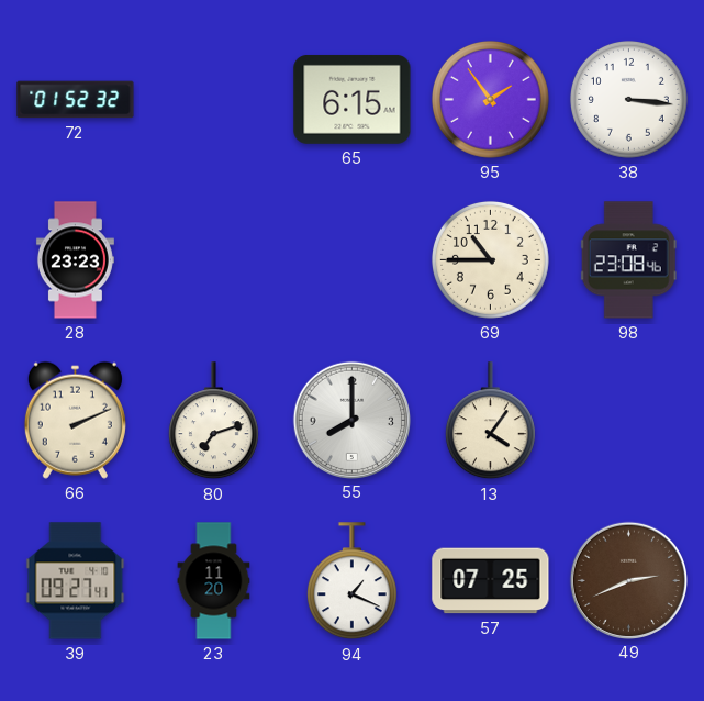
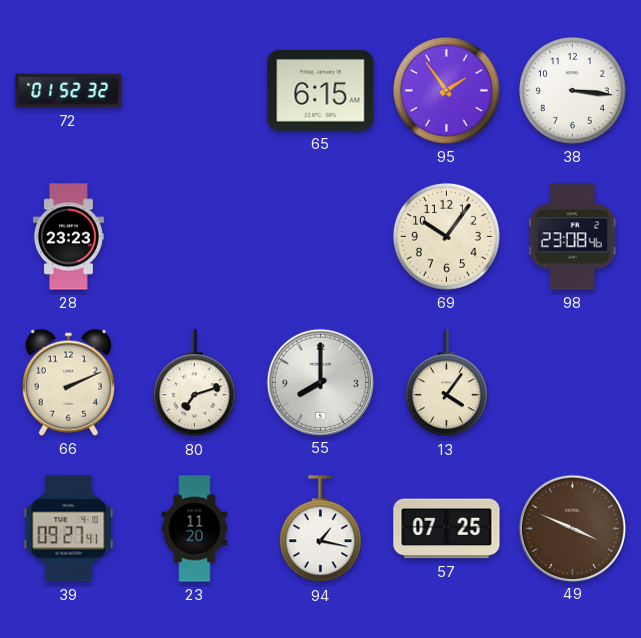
69: 10:45 -> 10:06
94: 1:19 -> 1:17
49: 2:41 -> 3:49
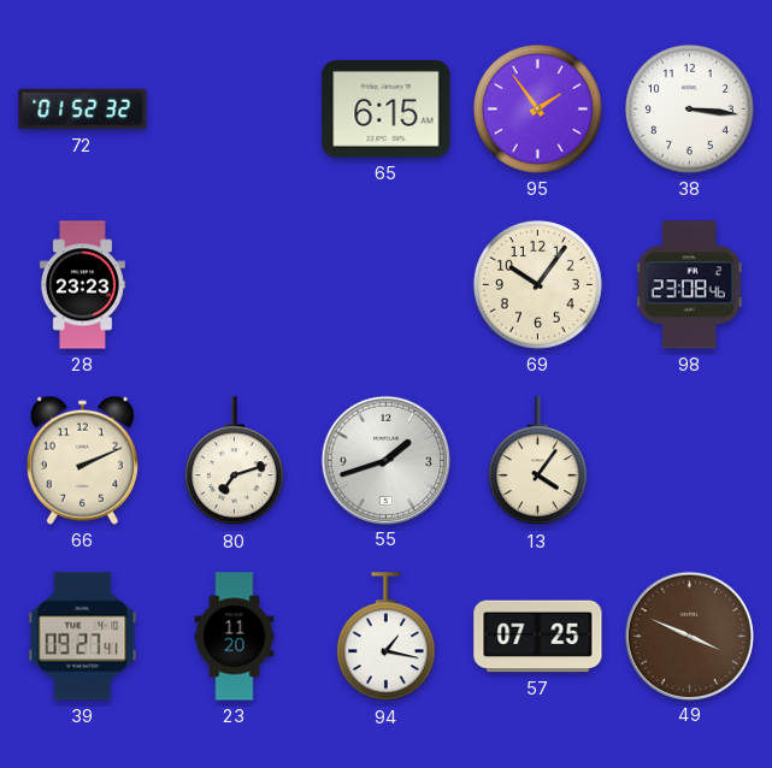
55: 8:00 -> 1:42
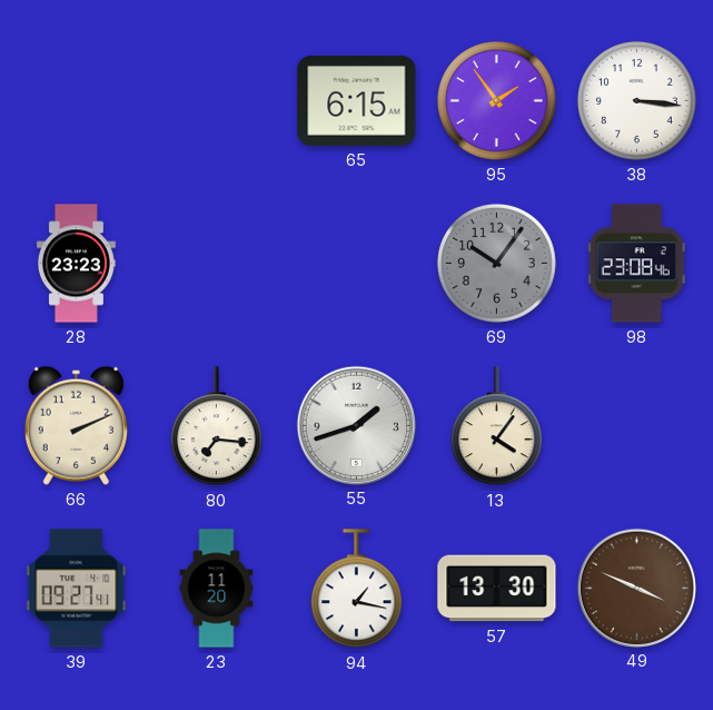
72: 01:52 -> none
69 dial: cream -> grey
80: 7:12 -> 7:16
57: 07:25 -> 13:30
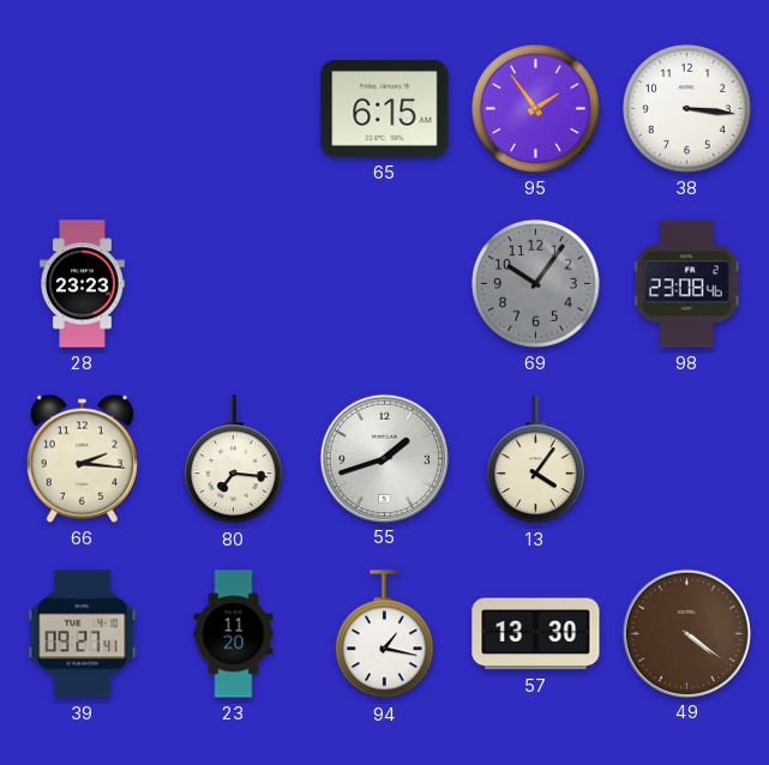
66: 2:11 -> 2:16
49: 3:49 -> 4:21
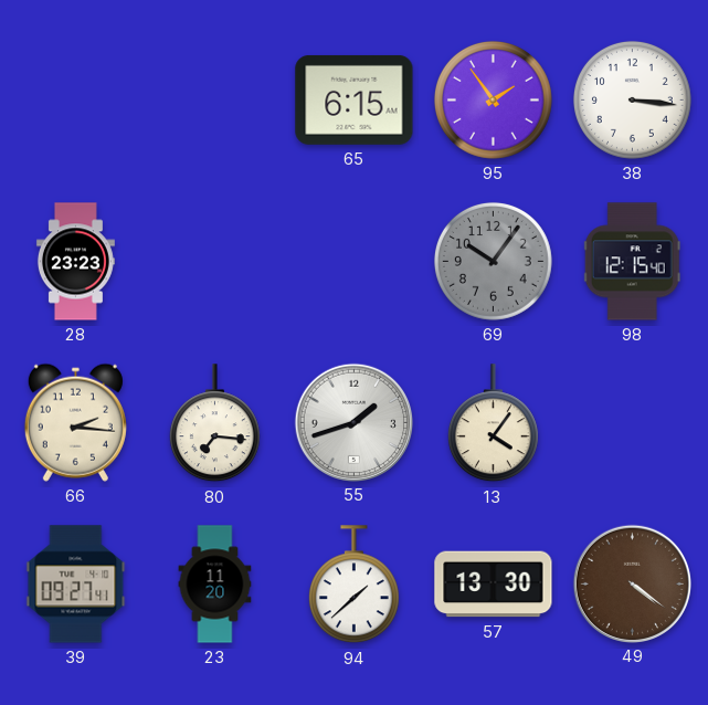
98: 23:08 -> 12:15
94: 1:17 -> 1:38
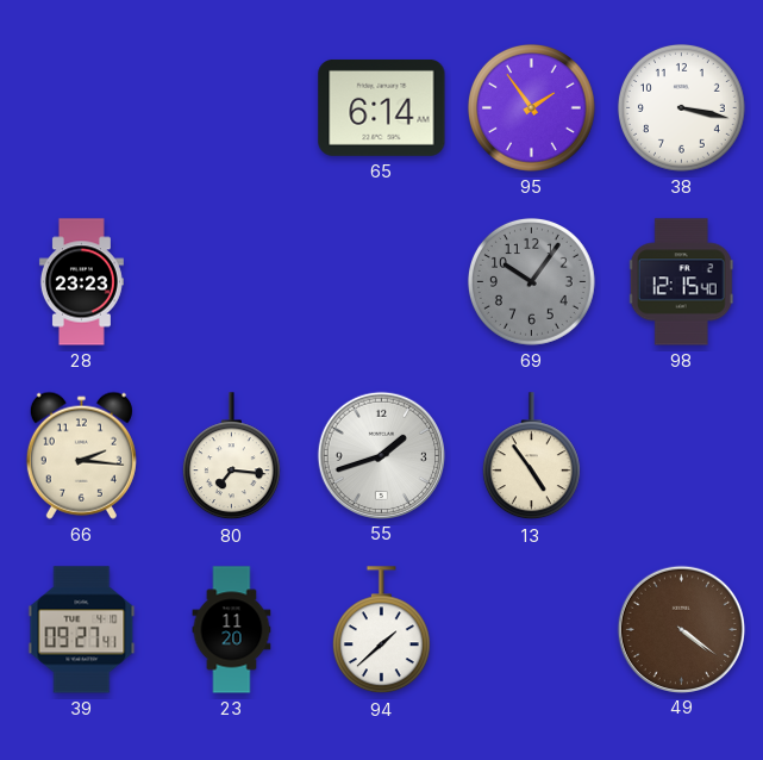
65: 6:15 -> 6:14
38: 3:16 -> 3:17
13: 4:06 -> 4:54
57: 13:30 -> none
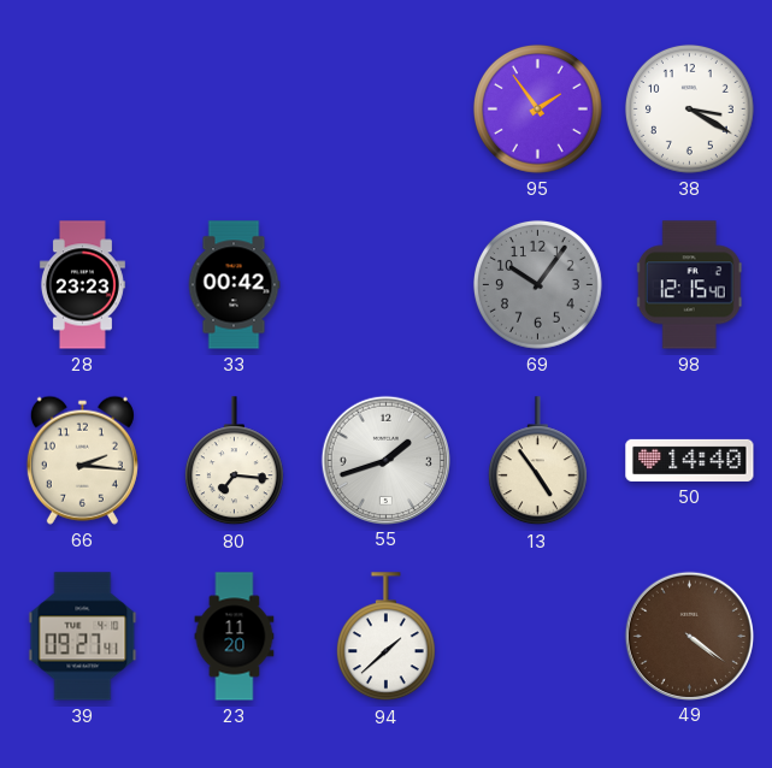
65: 6:14 -> none
38: 3:17 -> 3:20
33: none -> 00:42
50: none -> 14:40
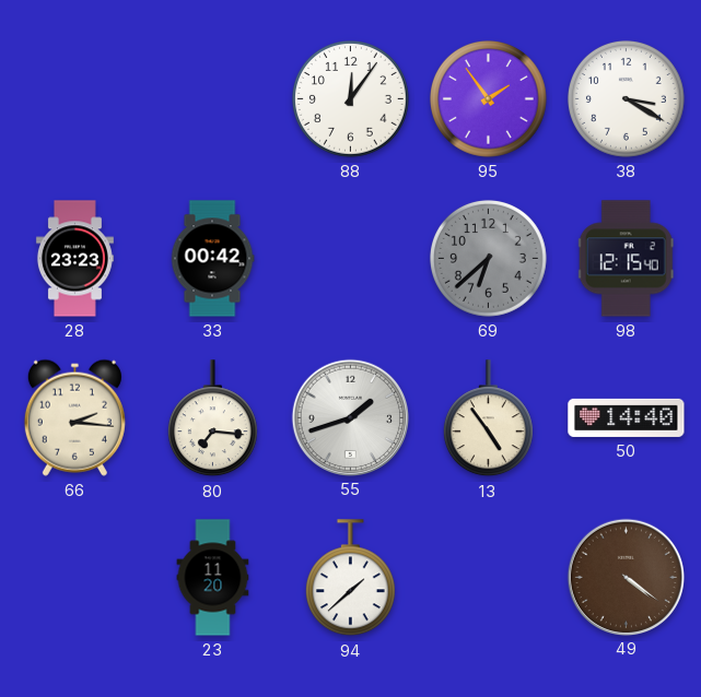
88: none -> 12:06
69: 10:06 -> 6:38
39: 09:27 -> none
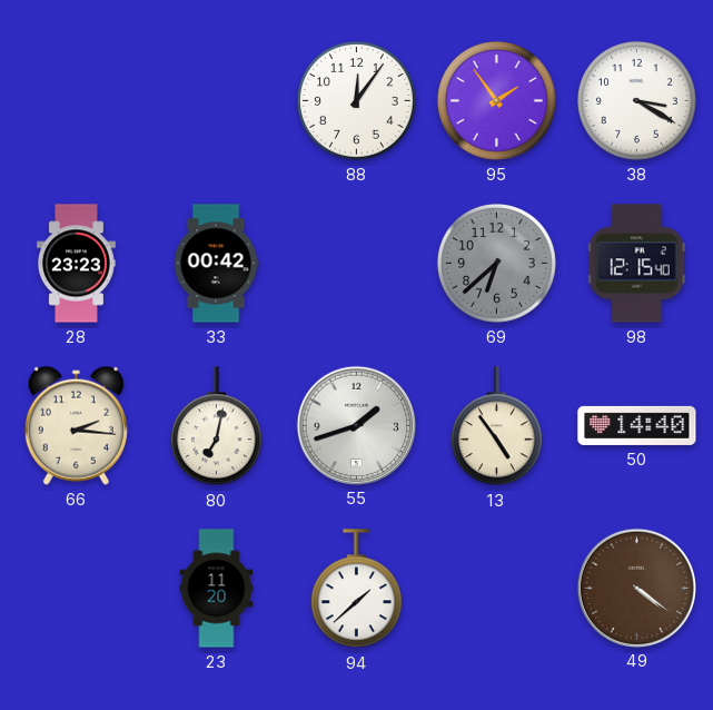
80: 7:16 -> 7:02
